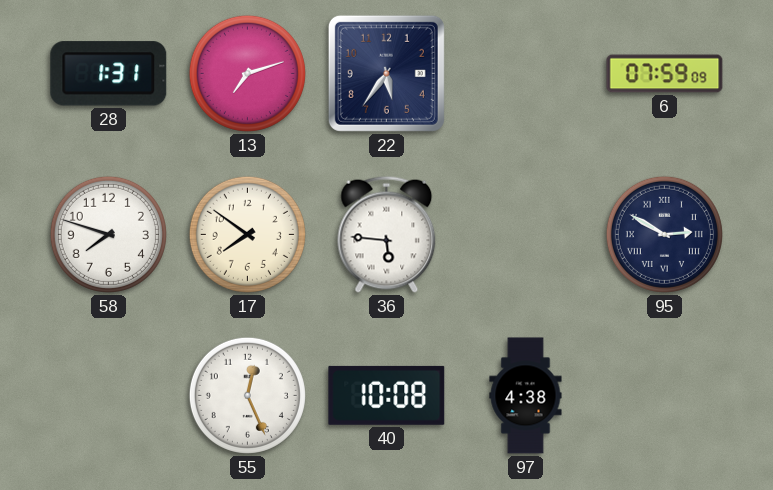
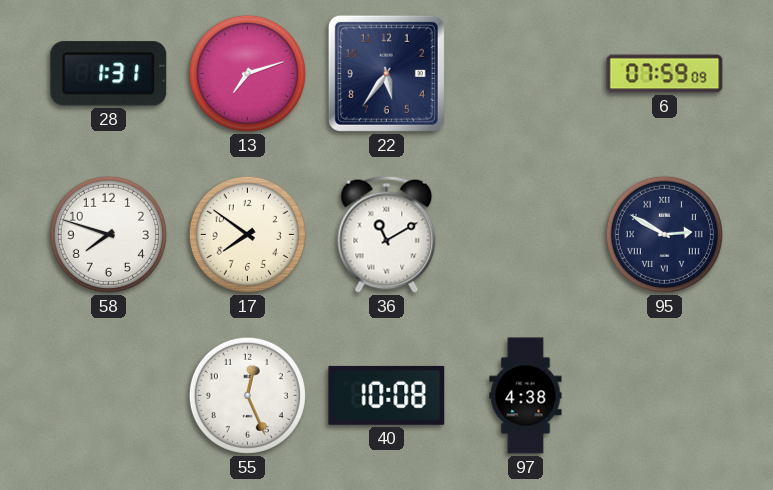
36: 5:46 -> 11:10
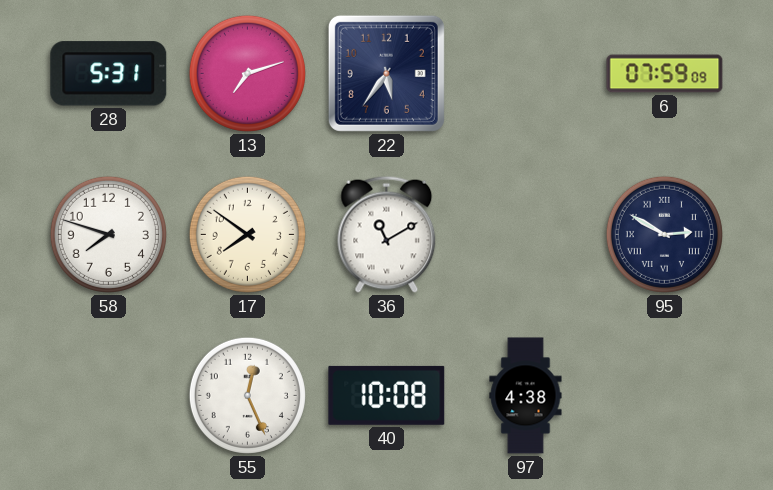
28: 1:31 -> 5:31
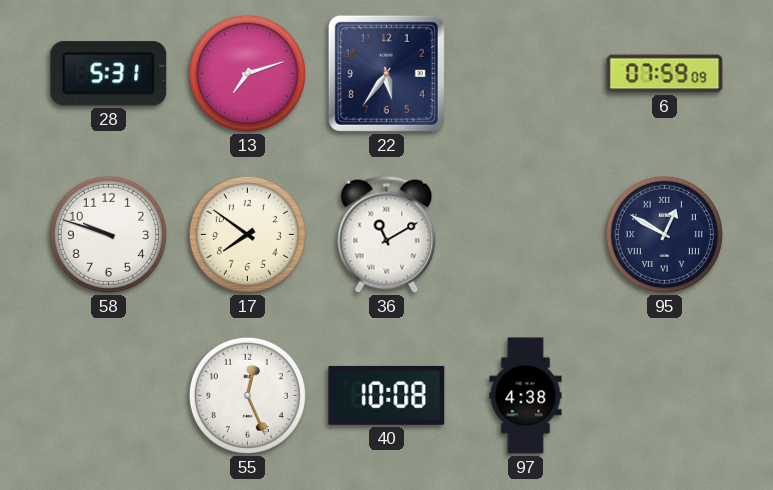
58: 7:48 -> 9:48
95: 2:50 -> 12:50
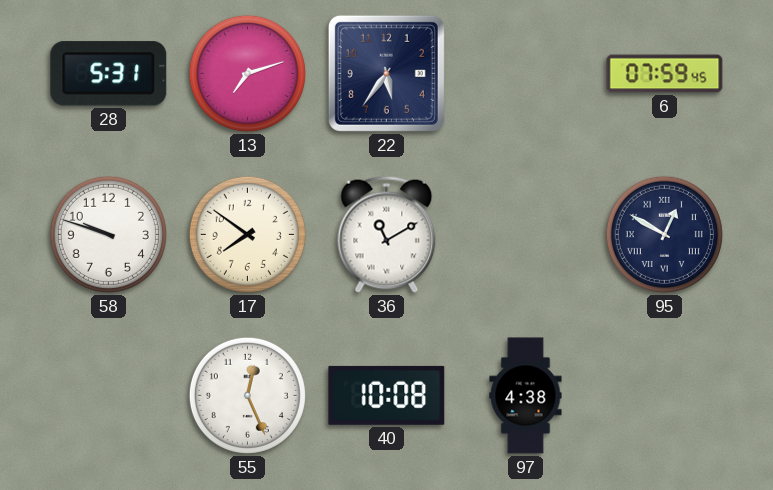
6: 07:59:09 -> 07:59:45
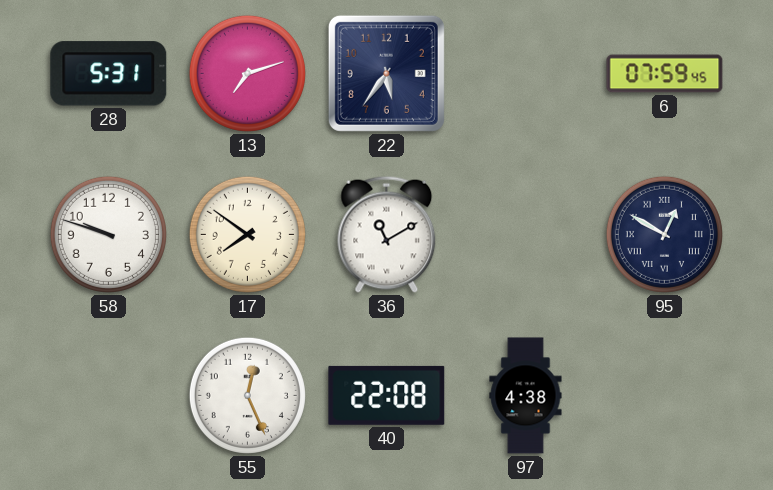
40: 10:08 -> 22:08
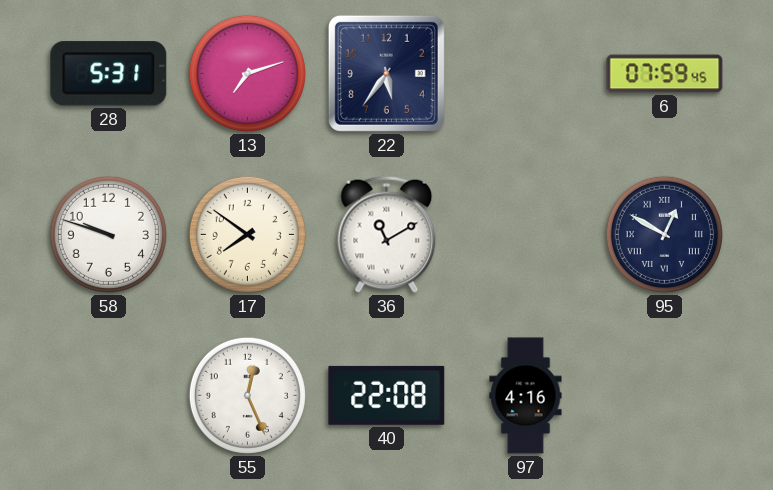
97: 4:38 -> 4:16
